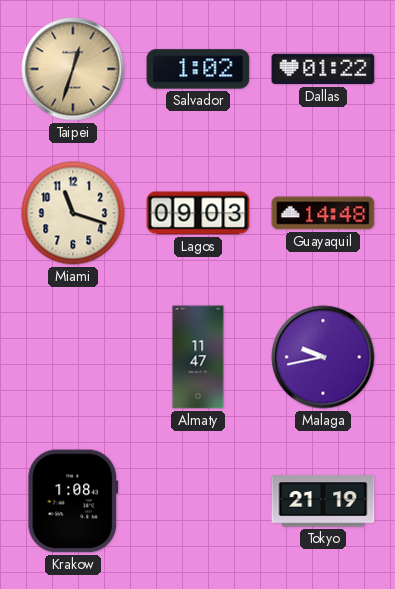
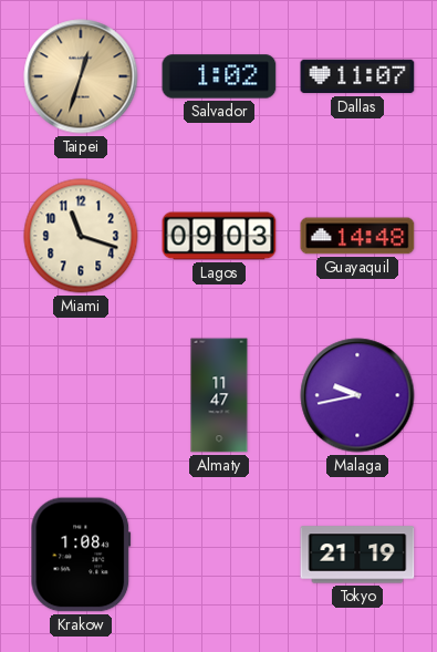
Dallas: 01:22 -> 11:07
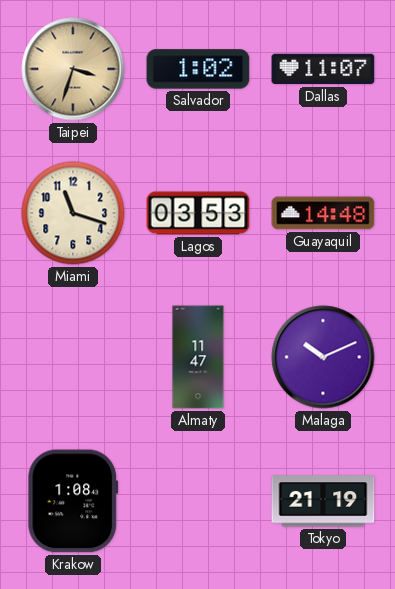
Taipei: 12:33 -> 3:33
Lagos: 09:03 -> 03:53
Malaga: 9:43 -> 10:11
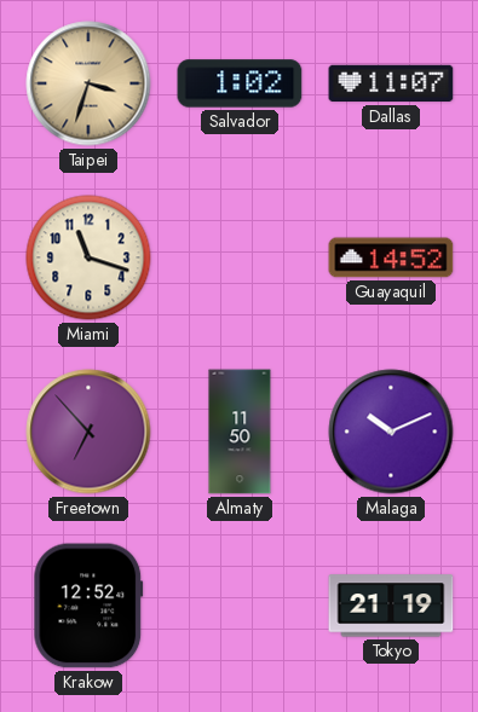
Lagos: 03:53 -> none
Guayaquil: 14:48 -> 14:52
Freetown: none -> 6:53
Almaty: 11:47 -> 11:50
Krakow: 1:08 -> 12:52
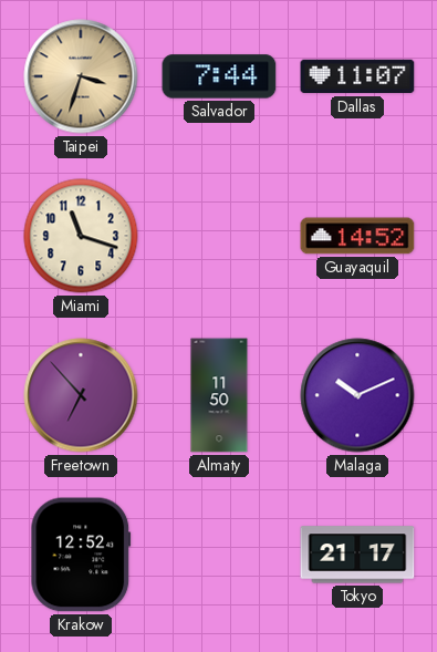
Salvador: 1:02 -> 7:44
Tokyo: 21:19 -> 21:17
